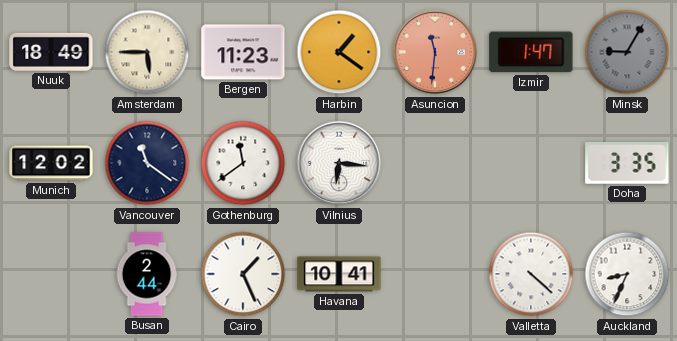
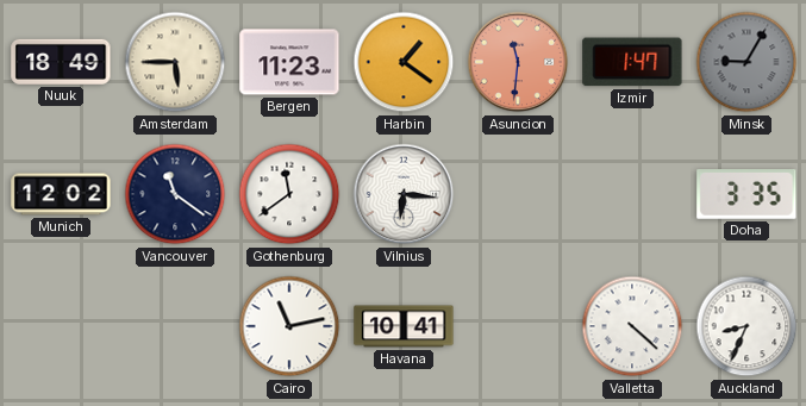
Busan: 2:44 -> none
Cairo: 1:26 -> 11:13
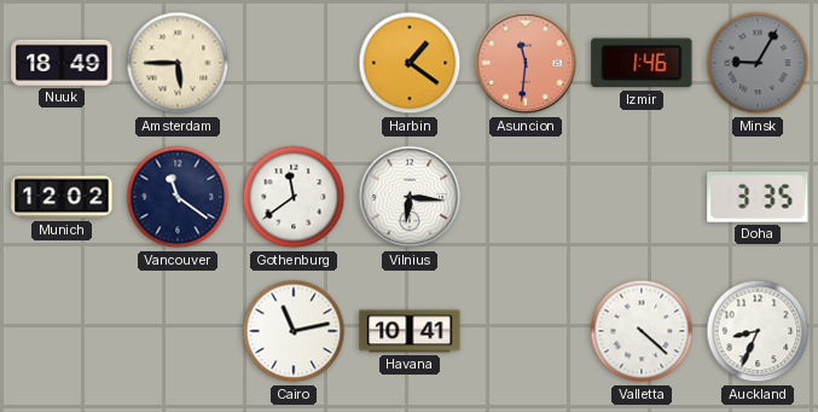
Bergen: 11:23 -> none
Izmir: 1:47 -> 1:46
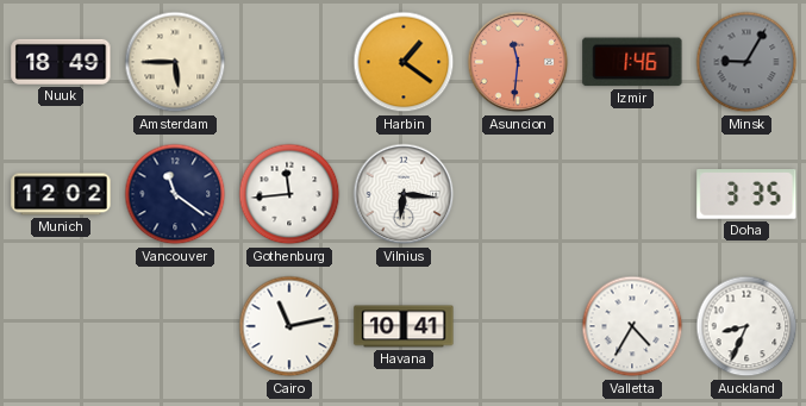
Gothenburg: 11:39 -> 11:44
Valletta: 4:22 -> 4:35
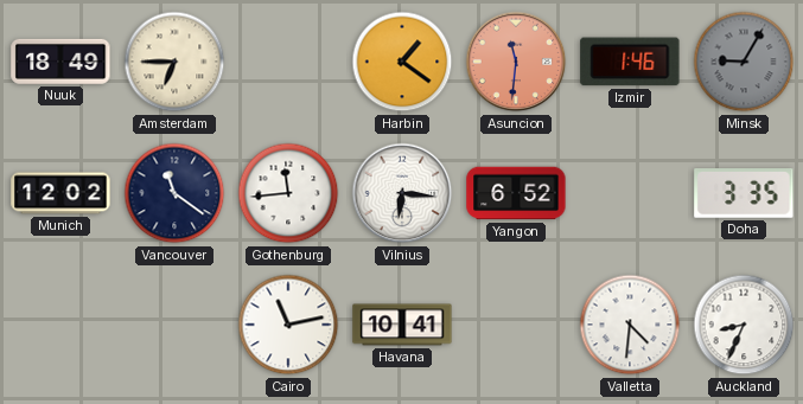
Amsterdam: 5:45 -> 6:45
Yangon: none -> 6:52
Valletta: 4:35 -> 4:31
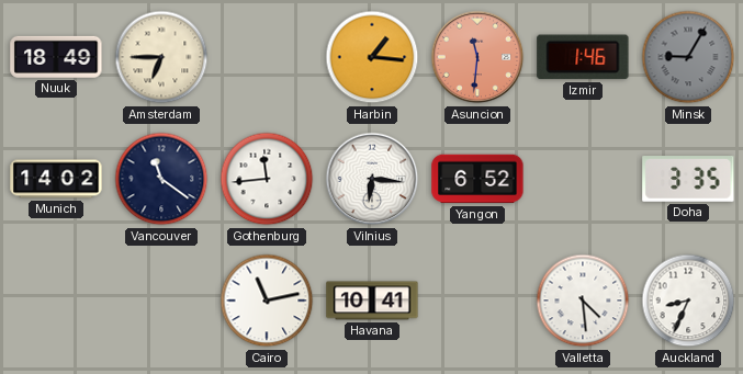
Harbin: 1:21 -> 1:16
Munich: 12:02 -> 14:02
Valletta: 4:31 -> 4:29
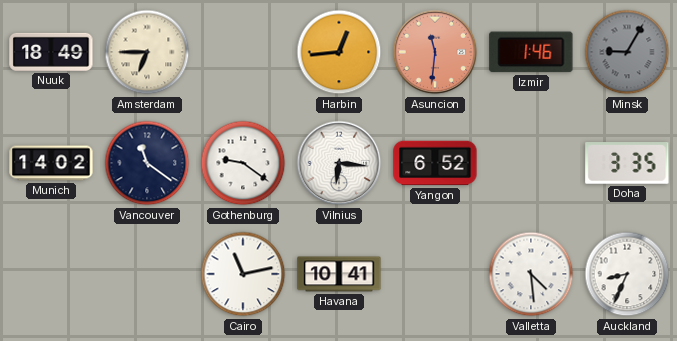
Harbin: 1:16 -> 12:44
Gothenburg: 11:44 -> 9:21
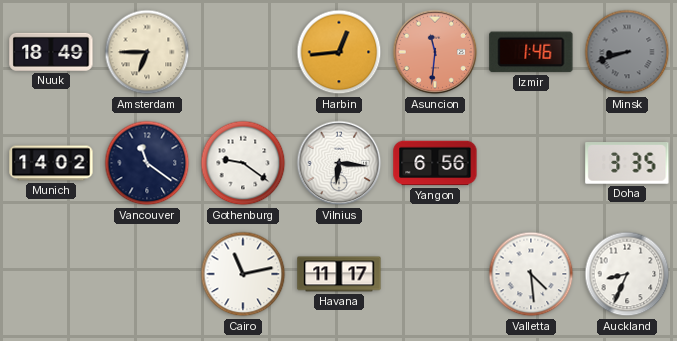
Minsk: 9:05 -> 8:42
Yangon: 6:52 -> 6:56
Havana: 10:41 -> 11:17
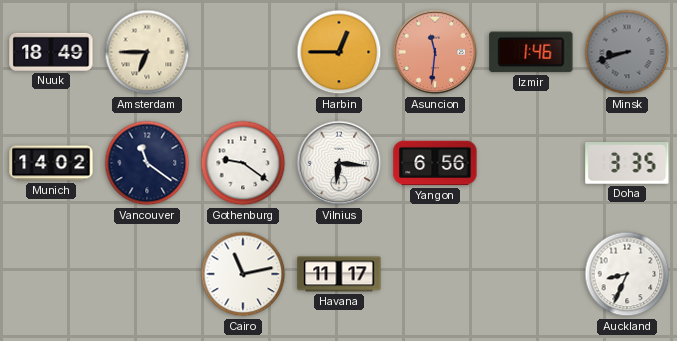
Harbin: 12:44 -> 12:45
Valletta: 4:29 -> none
